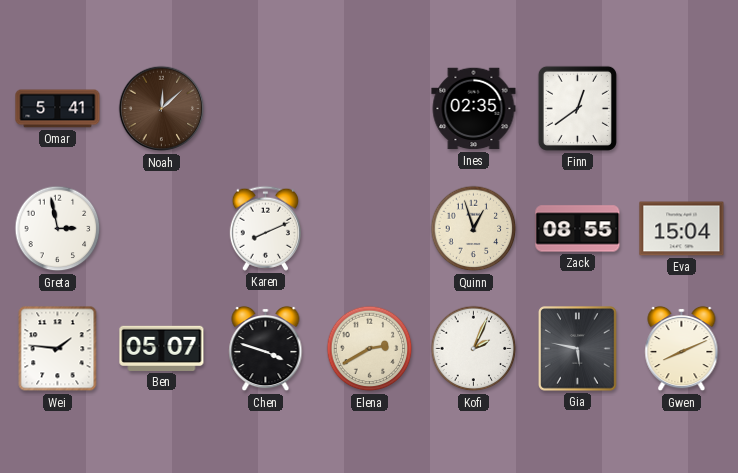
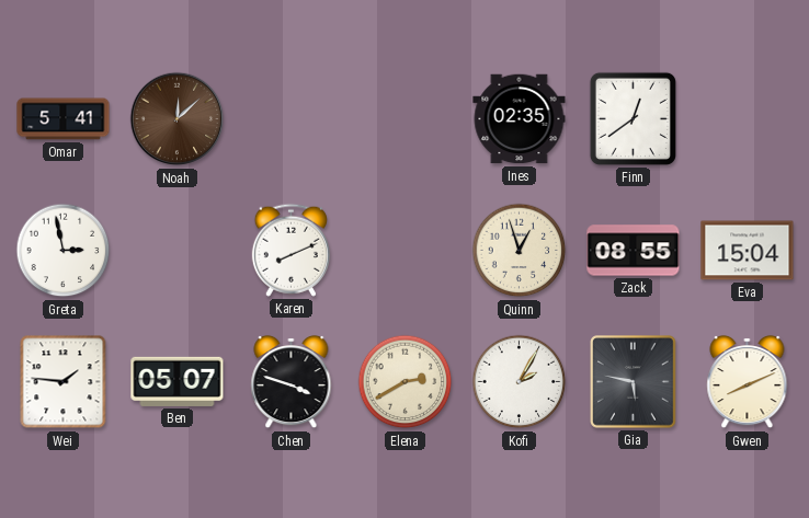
Kofi: 2:04 -> 2:05
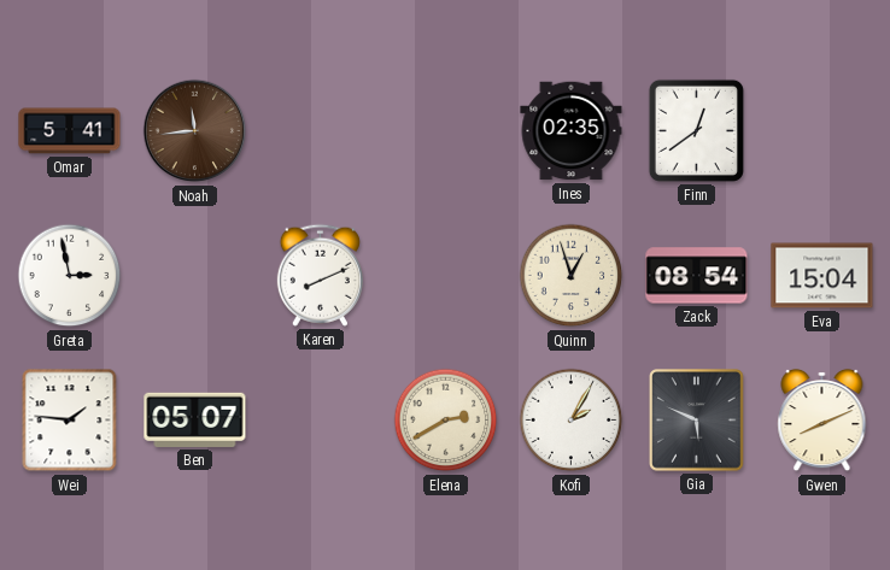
Noah: 12:08 -> 11:44
Zack: 08:55 -> 08:54
Chen: 3:48 -> none
Gia: 5:47 -> 5:49
